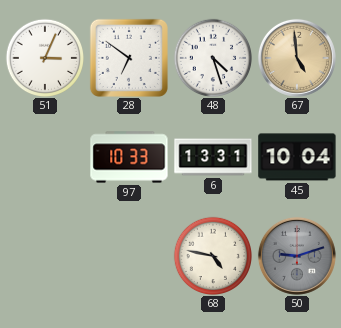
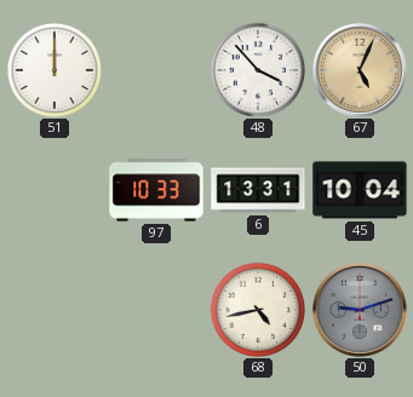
51: 3:04 -> 12:00
28: 6:51 -> none
48: 4:27 -> 3:53
67: 4:59 -> 5:04
68: 4:47 -> 4:43
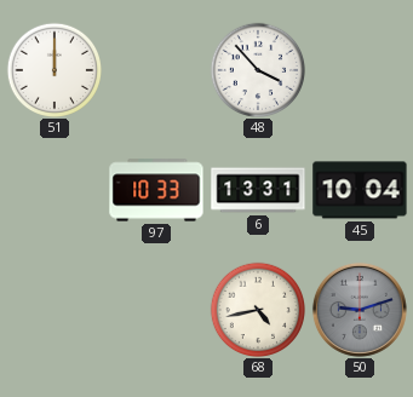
67: 5:04 -> none
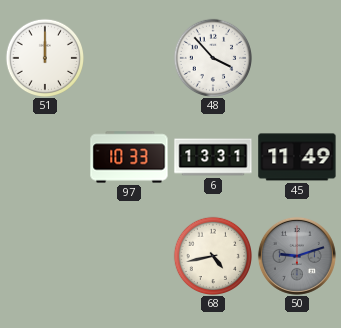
45: 10:04 -> 11:49
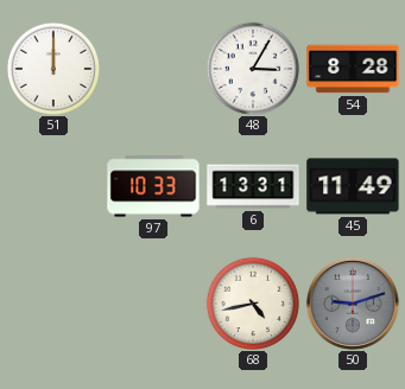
48: 3:53 -> 3:05
54: none -> 8:28
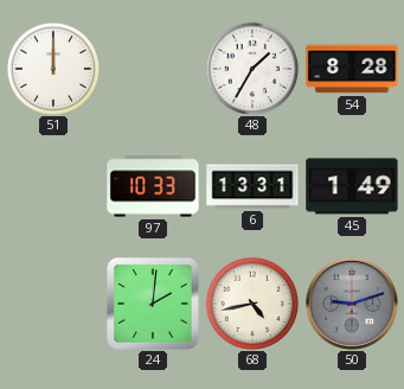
48: 3:05 -> 1:35
45: 11:49 -> 1:49
24: none -> 2:01
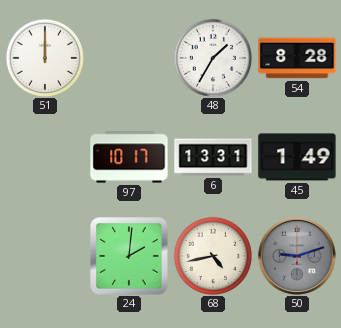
97: 10:33 -> 10:17
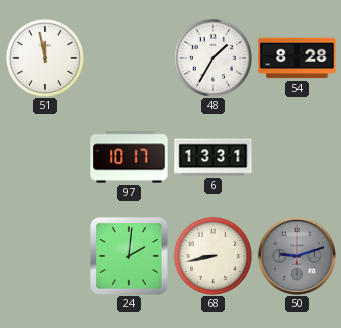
51: 12:00 -> 11:58
45: 1:49 -> none
68: 4:43 -> 8:43
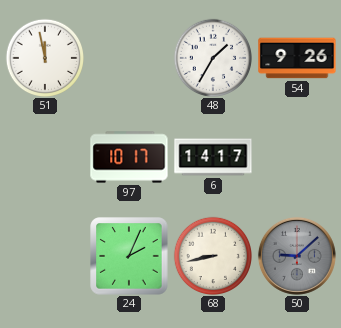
54: 8:28 -> 9:26
6: 13:31 -> 14:17
24: 2:01 -> 2:04
50: 9:12 -> 9:08
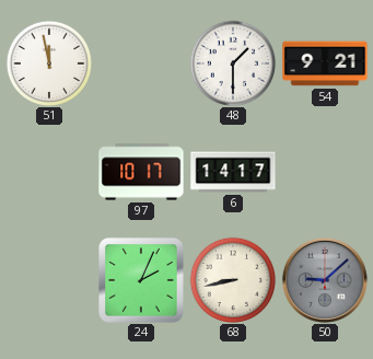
48: 1:35 -> 1:30
54: 9:26 -> 9:21
